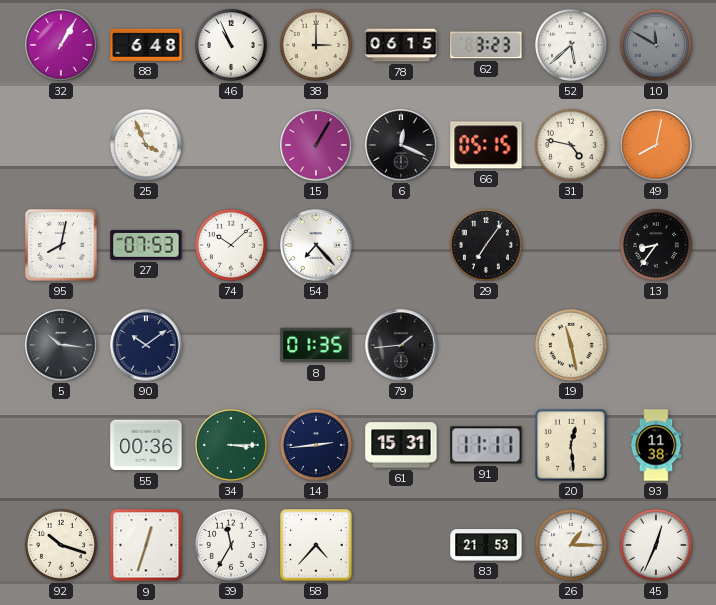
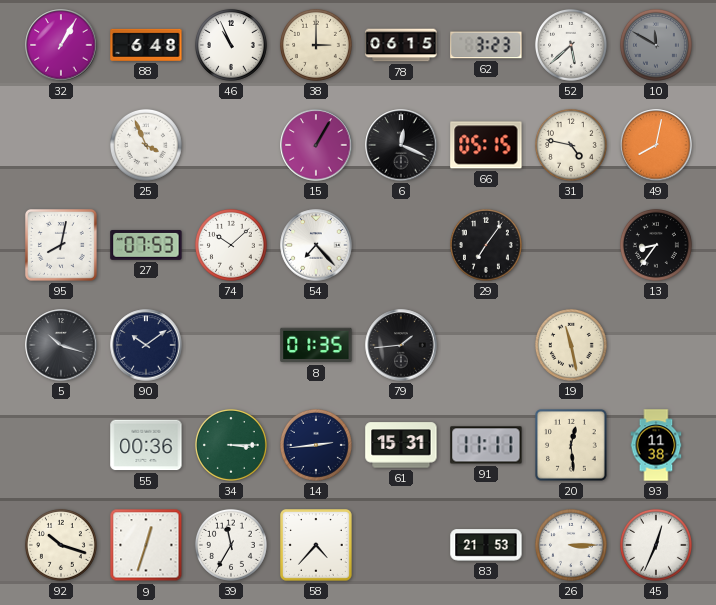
5: 10:16 -> 10:18
26: 1:15 -> 3:15
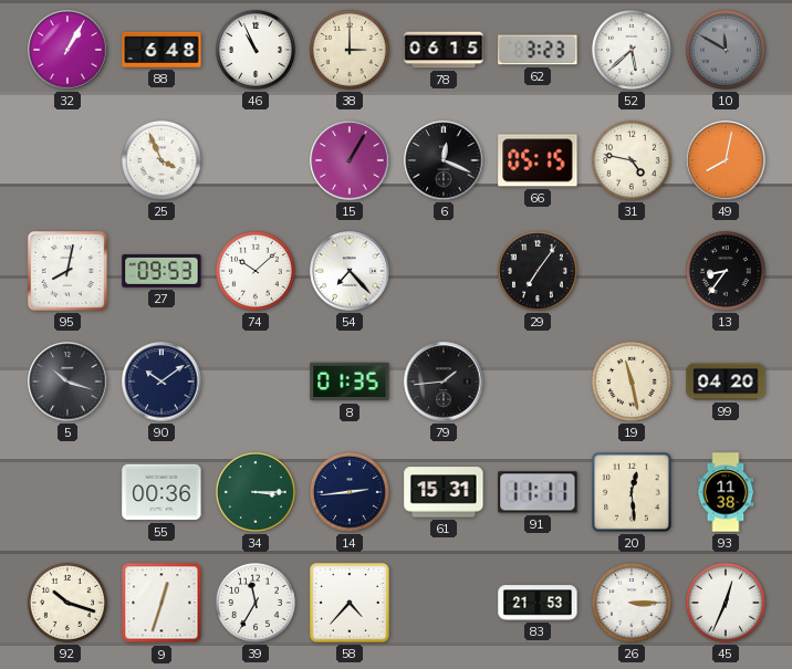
27: 07:53 -> 09:53
99: none -> 04:20
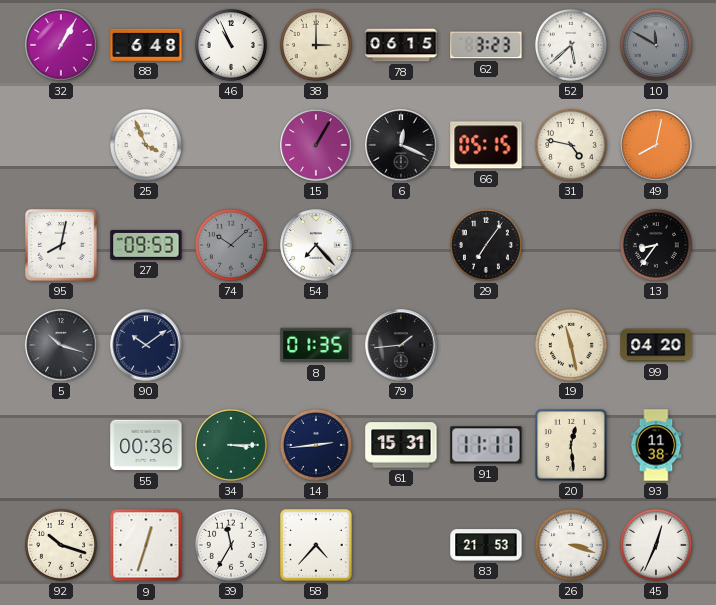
74 dial: white -> grey
26: 3:15 -> 3:18
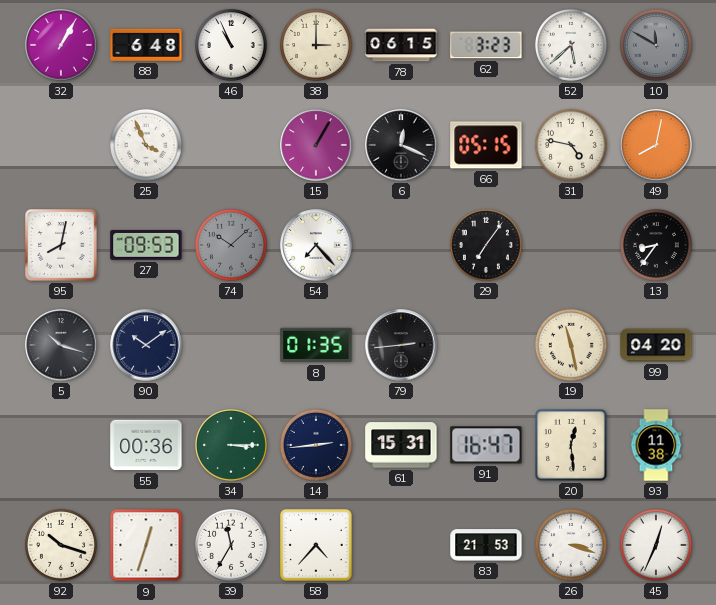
79: 1:44 -> 2:44
91: 11:11 -> 16:47
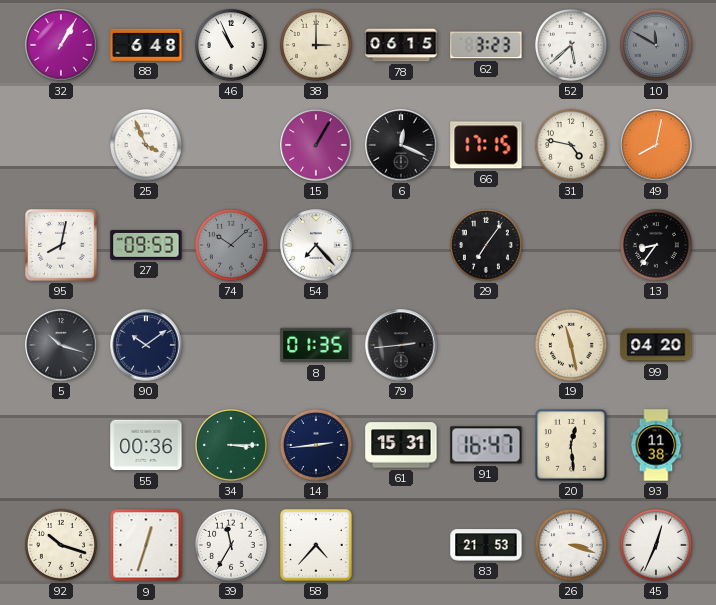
66: 05:15 -> 17:15
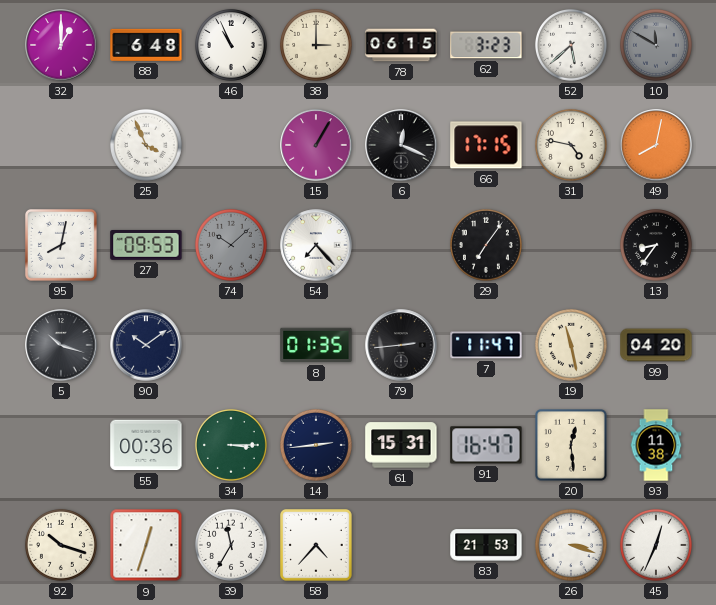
32: 1:05 -> 1:00
7: none -> 11:47
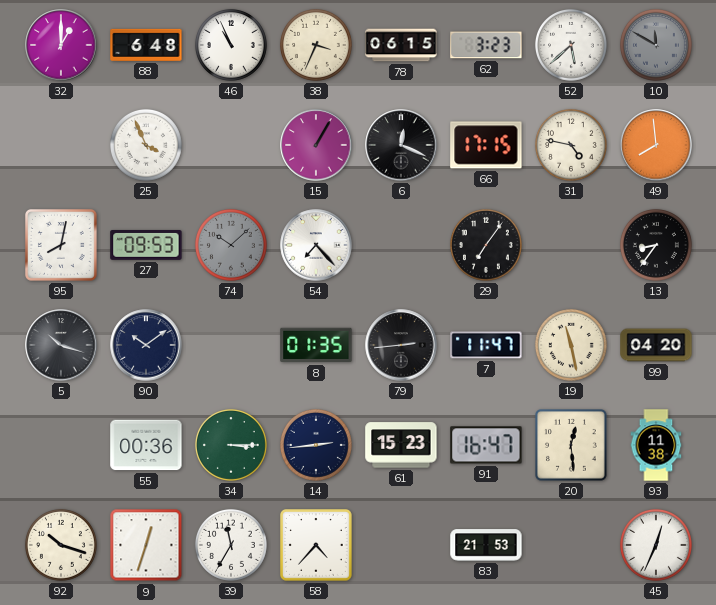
38: 3:00 -> 3:34
49: 8:02 -> 7:59
61: 15:31 -> 15:23
26: 3:18 -> none
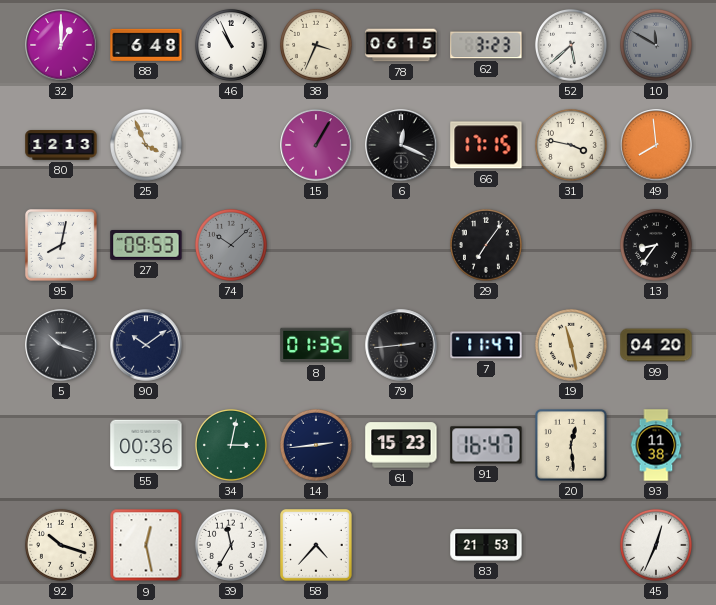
80: none -> 12:13
31: 4:47 -> 3:47
54: 7:23 -> none
34: 3:15 -> 3:02
9: 12:33 -> 12:28
